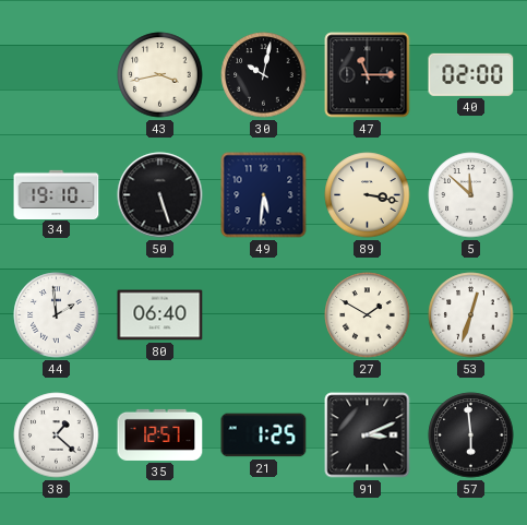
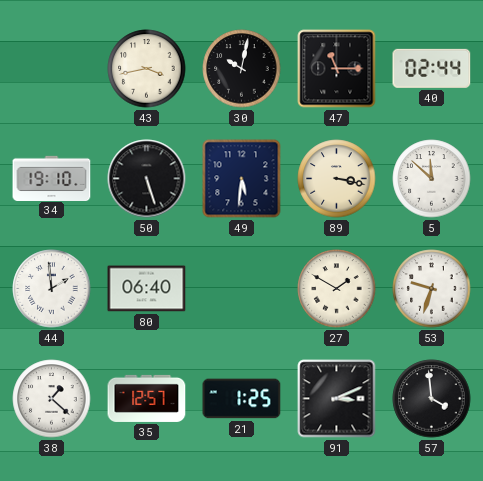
40: 02:00 -> 02:44
53: 12:33 -> 9:33
57: 5:59 -> 3:59
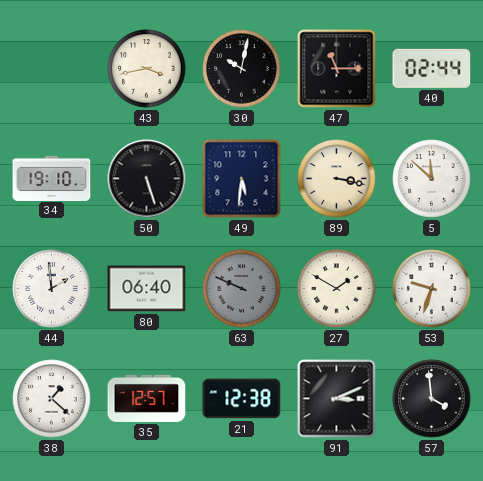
63: none -> 9:49
21: 1:25 -> 12:38
